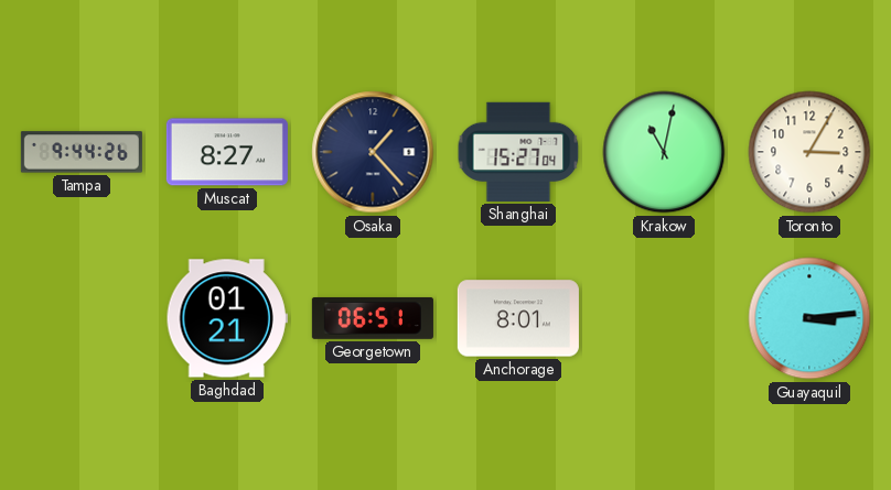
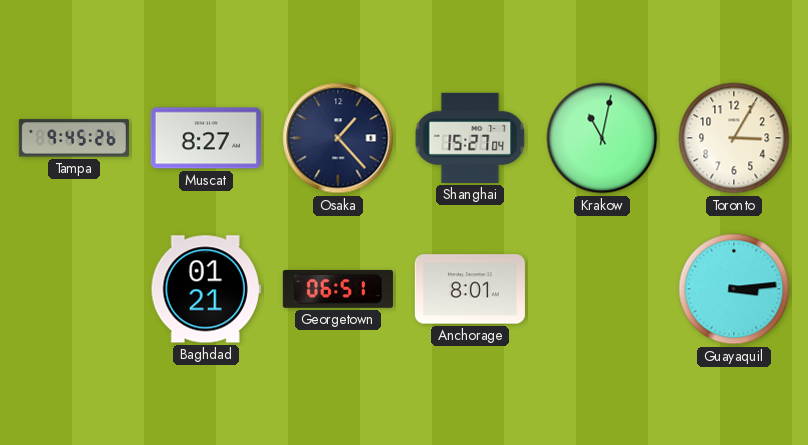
Tampa: 9:44 -> 9:45
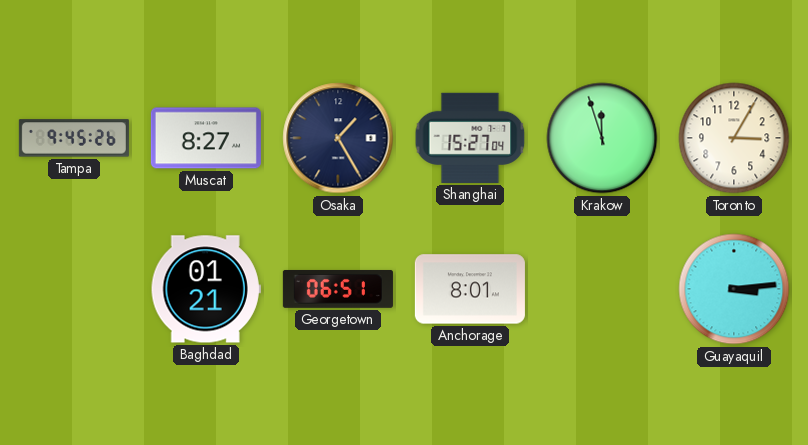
Osaka: 1:23 -> 1:25
Krakow: 11:02 -> 11:57
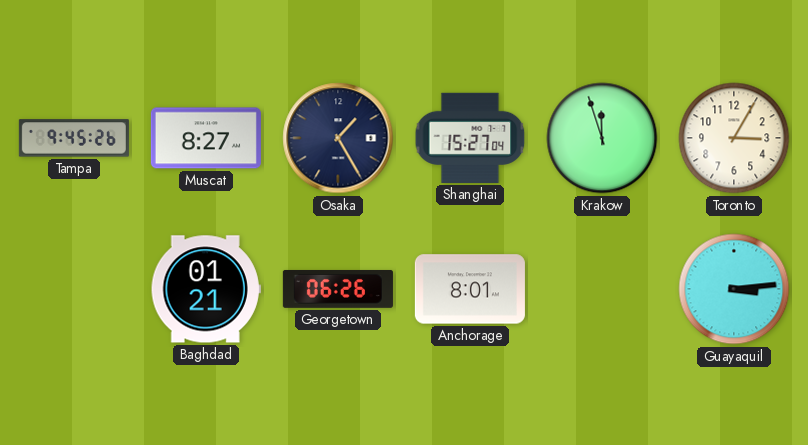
Georgetown: 06:51 -> 06:26
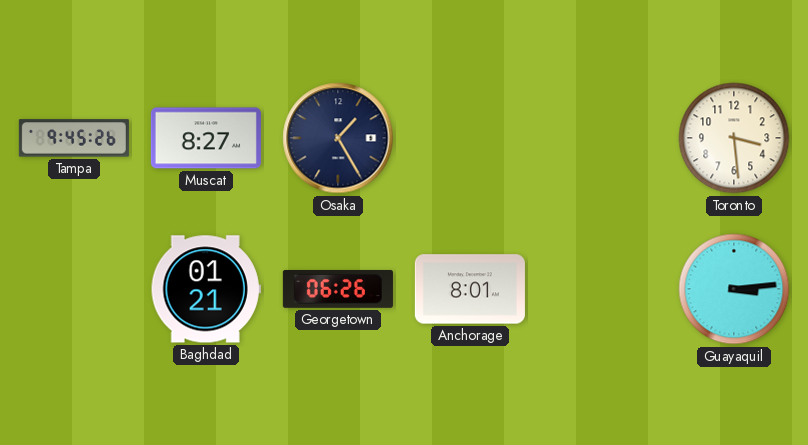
Shanghai: 15:27 -> none
Krakow: 11:57 -> none
Toronto: 3:05 -> 3:29
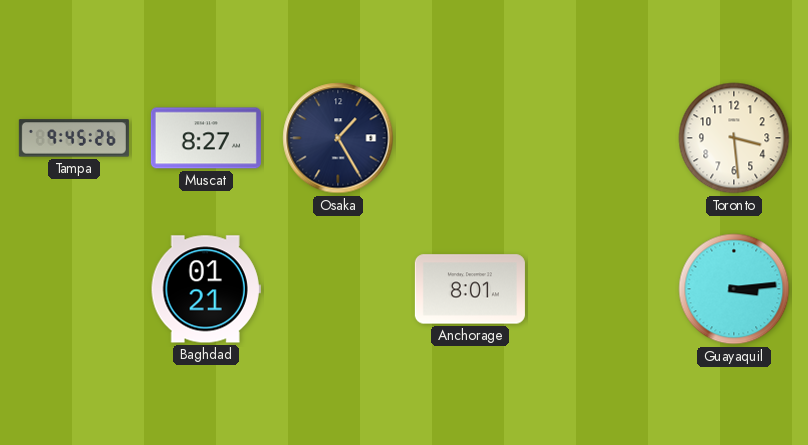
Georgetown: 06:26 -> none
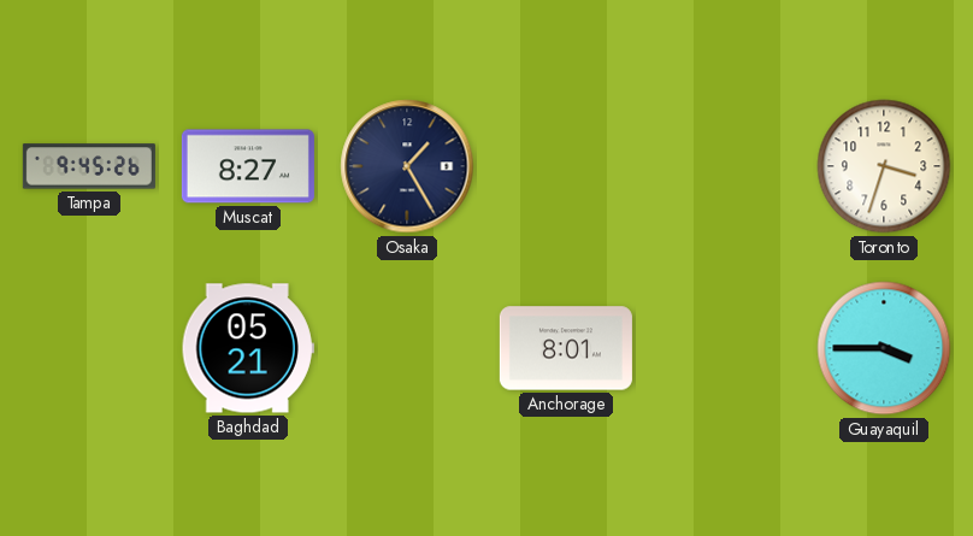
Toronto: 3:29 -> 3:33
Baghdad: 01:21 -> 05:21
Guayaquil: 3:14 -> 3:45
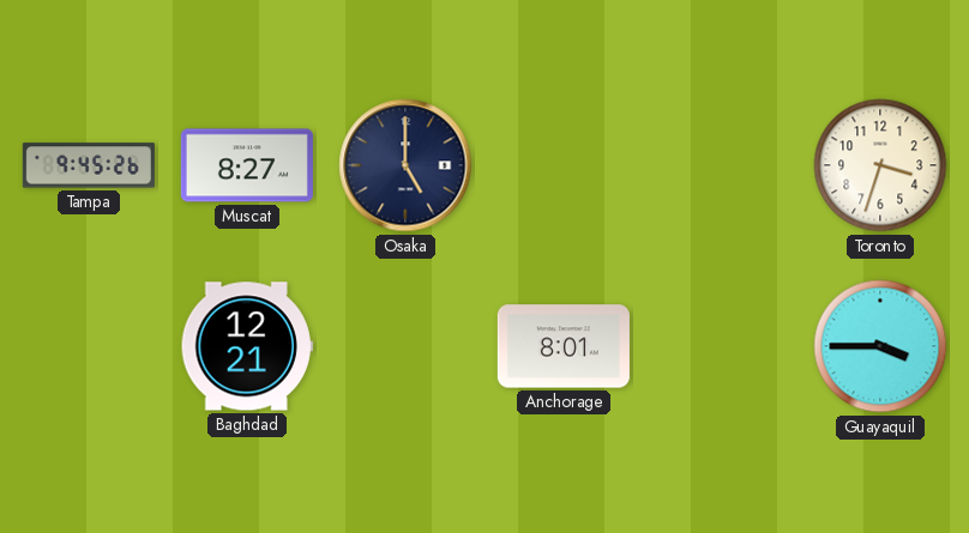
Osaka: 1:25 -> 5:00
Baghdad: 05:21 -> 12:21
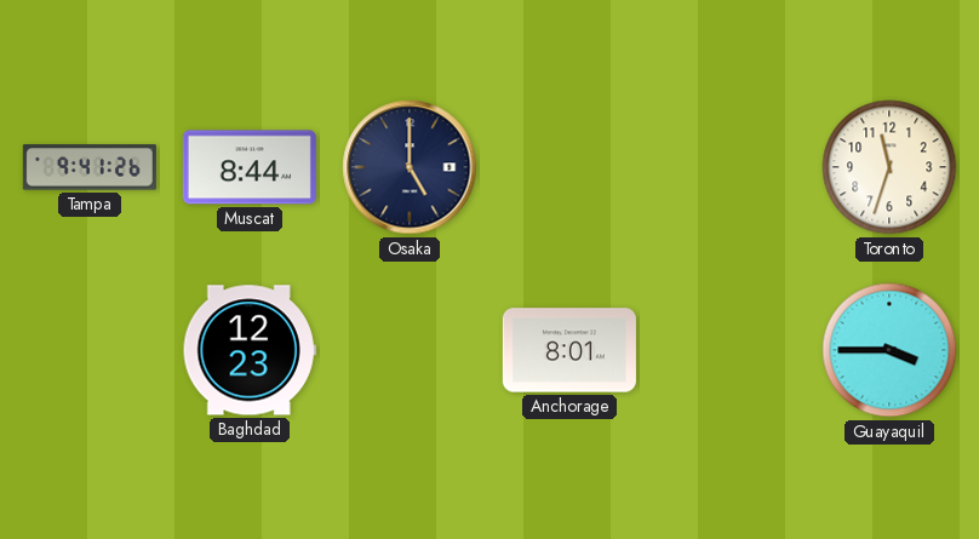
Tampa: 9:45 -> 9:41
Muscat: 8:27 -> 8:44
Toronto: 3:33 -> 11:33
Baghdad: 12:21 -> 12:23
